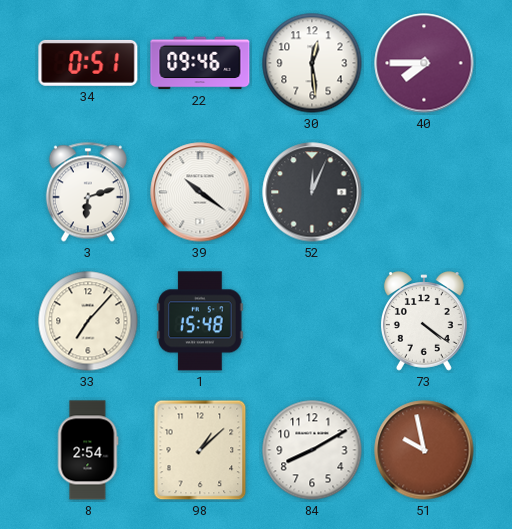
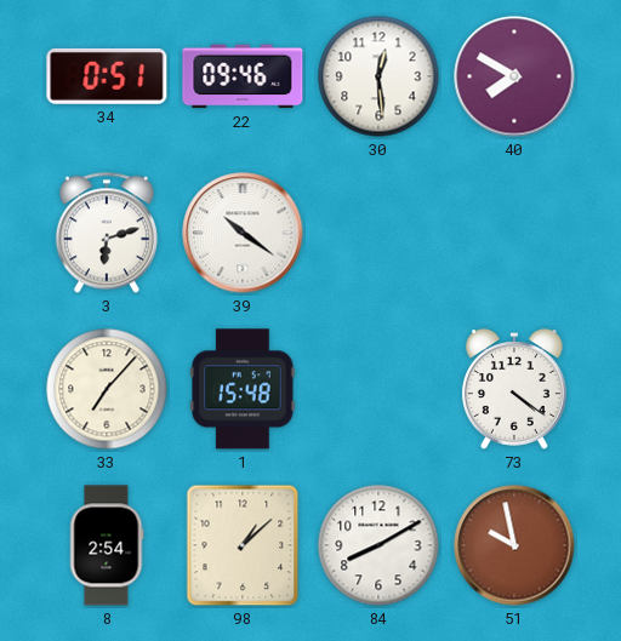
40: 7:45 -> 7:50
52: 12:04 -> none
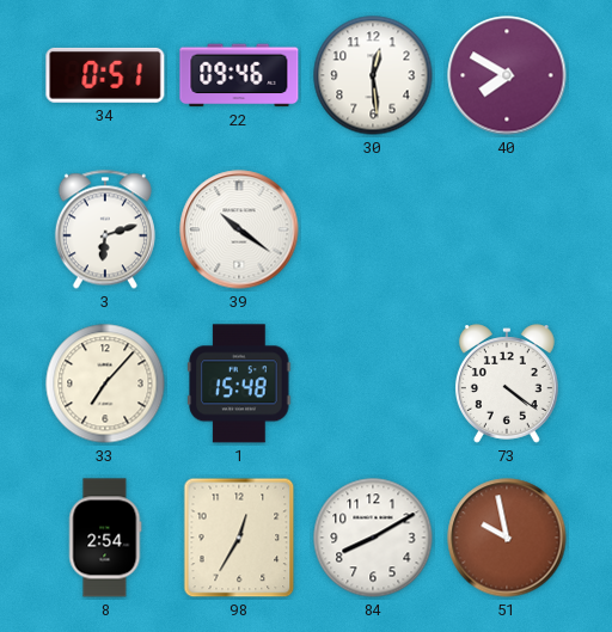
98: 1:08 -> 12:35
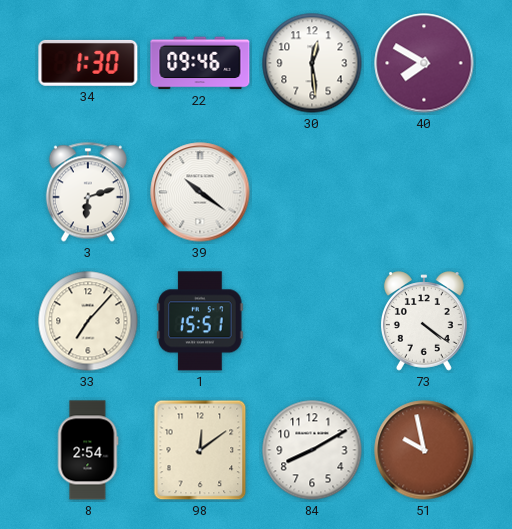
34: 0:51 -> 1:30
1: 15:48 -> 15:51
98: 12:35 -> 12:09
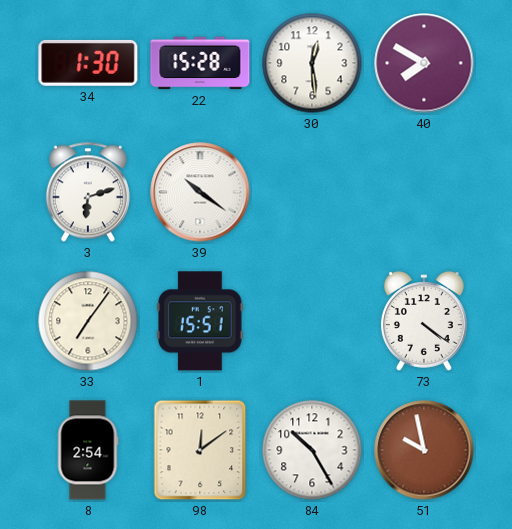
22: 09:46 -> 15:28
33: 7:07 -> 7:06
84: 8:10 -> 10:25
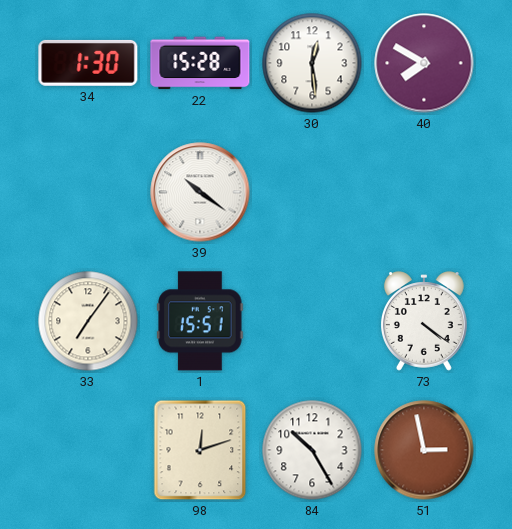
3: 6:12 -> none
8: 2:54 -> none
98: 12:09 -> 12:12
51: 9:58 -> 2:58
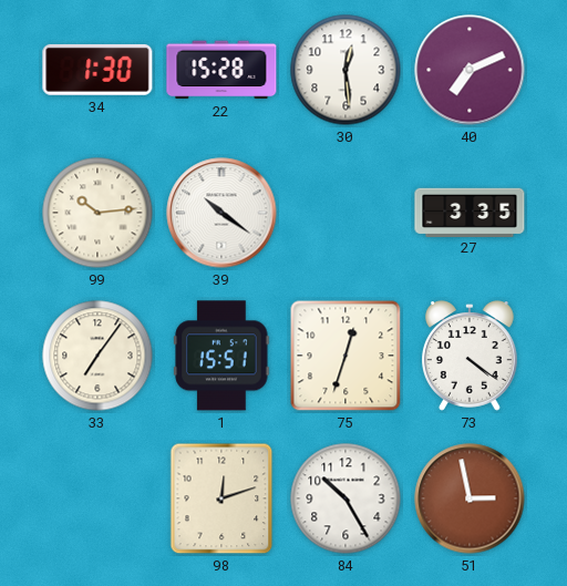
40: 7:50 -> 7:11
99: none -> 10:14
27: none -> 3:35
75: none -> 12:33
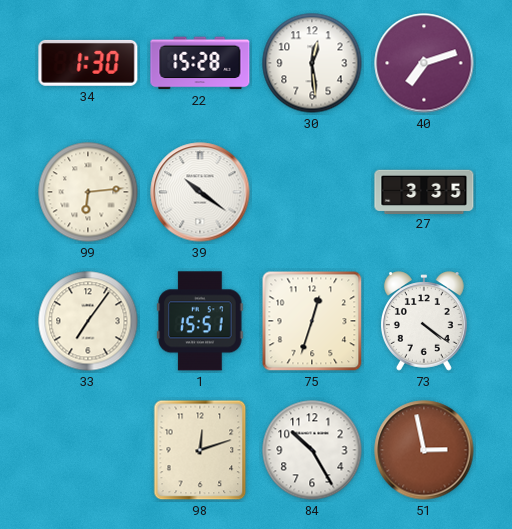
40: 7:11 -> 7:12
99: 10:14 -> 6:14
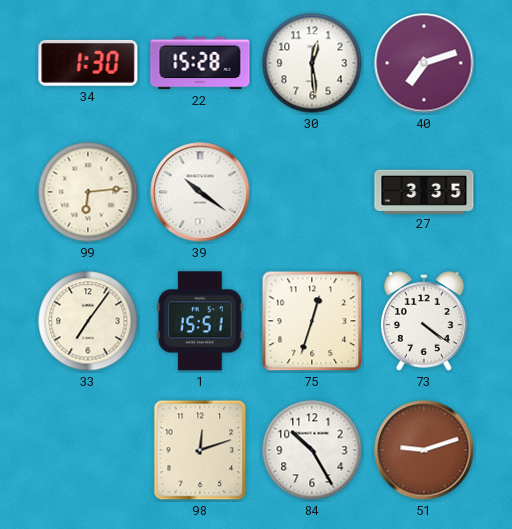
51: 2:58 -> 9:12
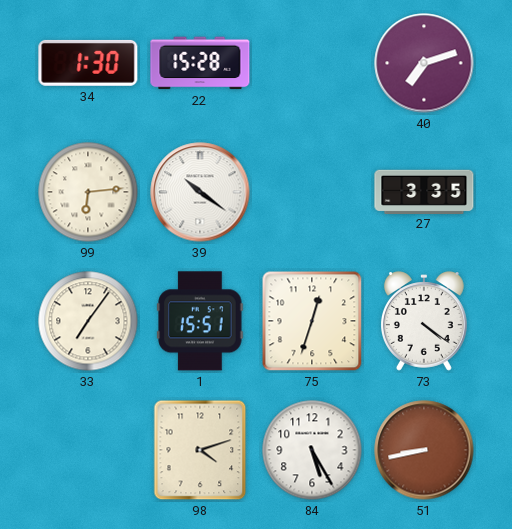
30: 12:29 -> none
98: 12:12 -> 4:12
84: 10:25 -> 5:25
51: 9:12 -> 8:43
